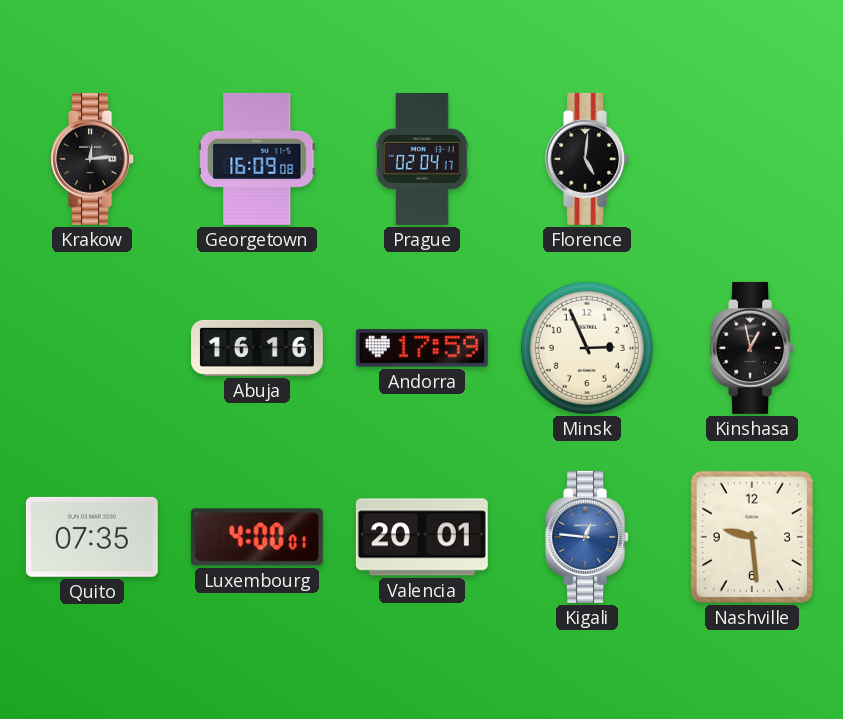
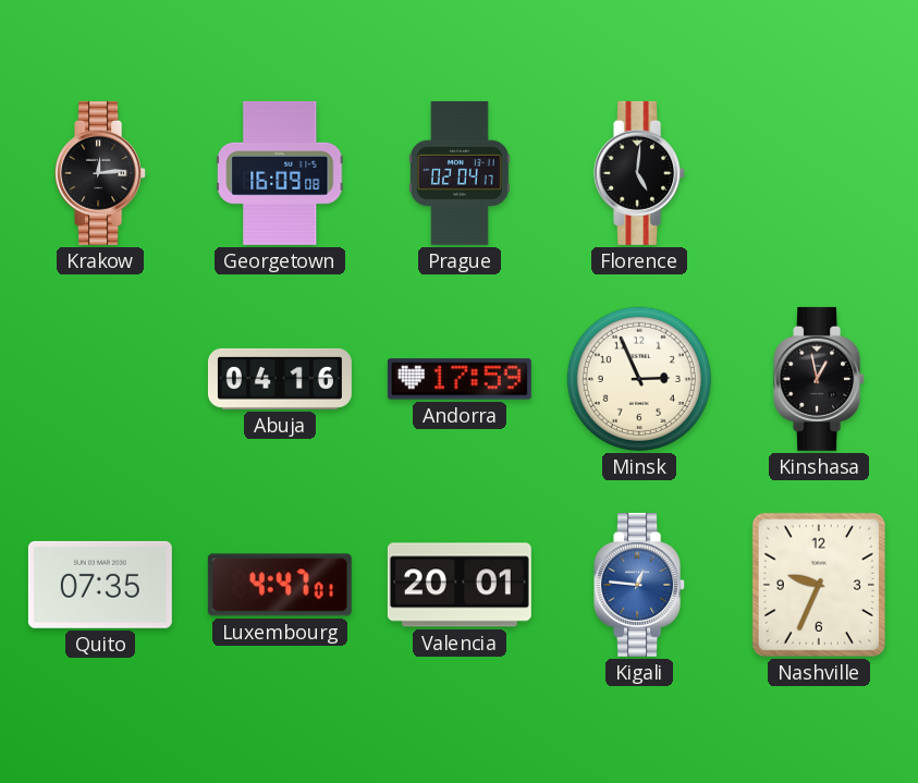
Abuja: 16:16 -> 04:16
Luxembourg: 4:00 -> 4:47
Nashville: 9:29 -> 9:34
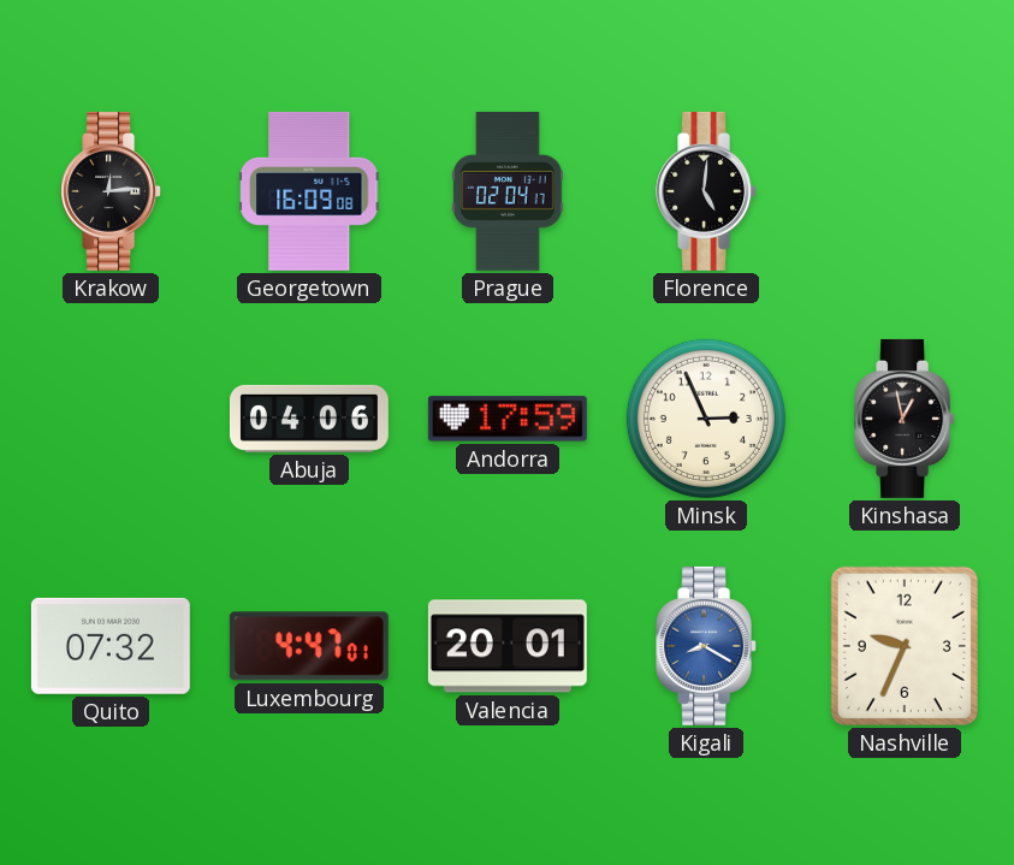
Abuja: 04:16 -> 04:06
Quito: 07:35 -> 07:32
Kigali: 12:46 -> 8:20
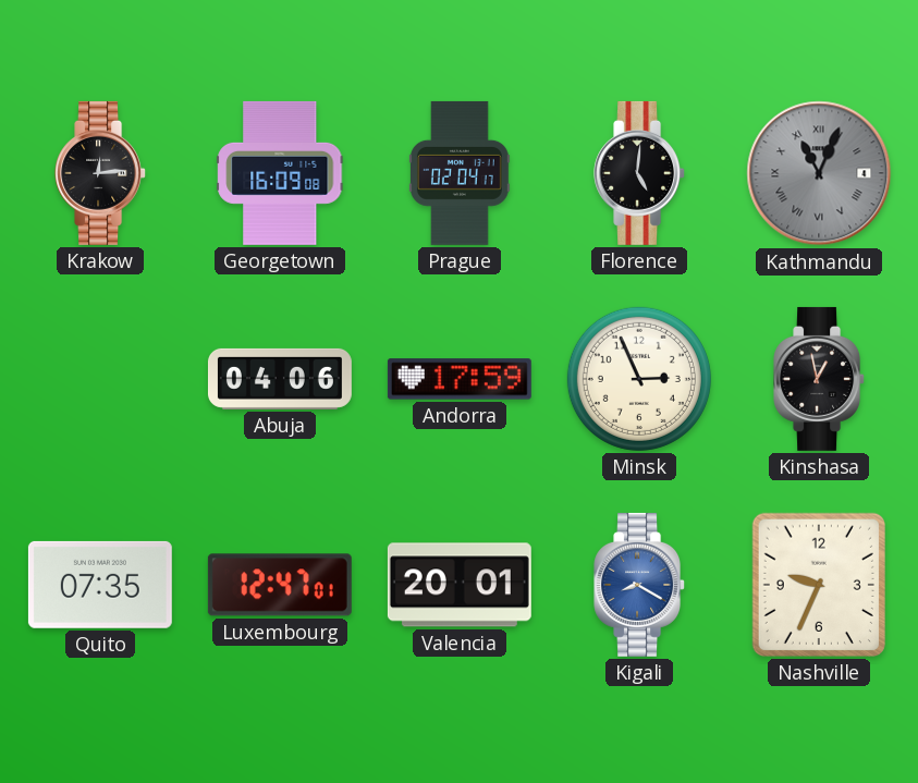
Kathmandu: none -> 11:04
Quito: 07:32 -> 07:35
Luxembourg: 4:47 -> 12:47
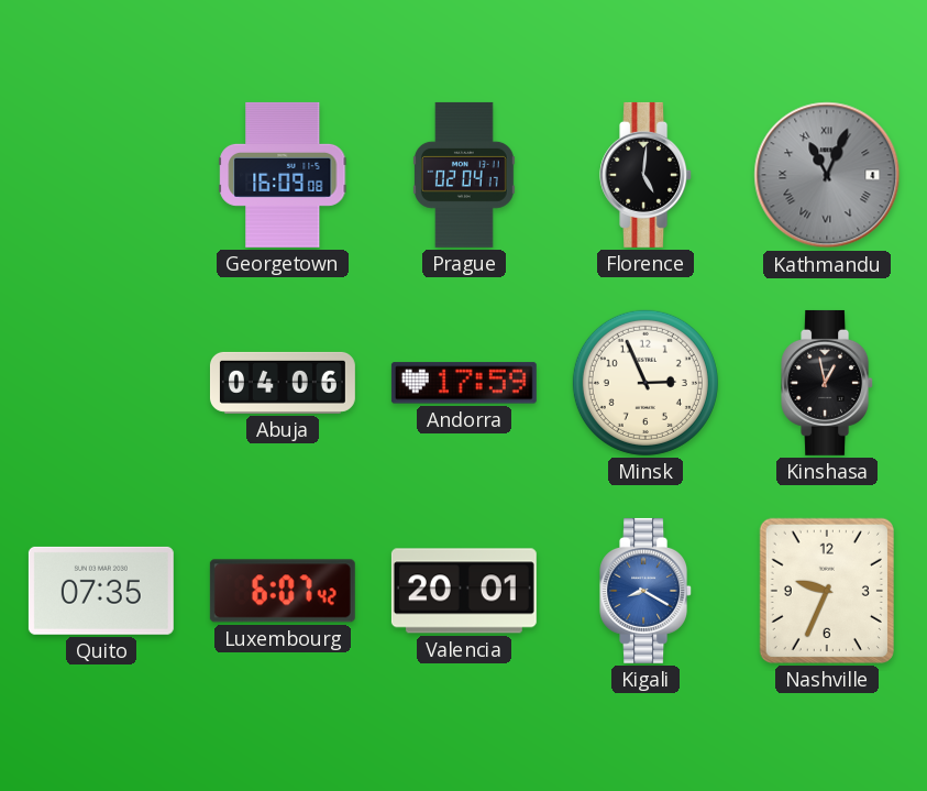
Krakow: 12:14 -> none
Luxembourg: 12:47 -> 6:07
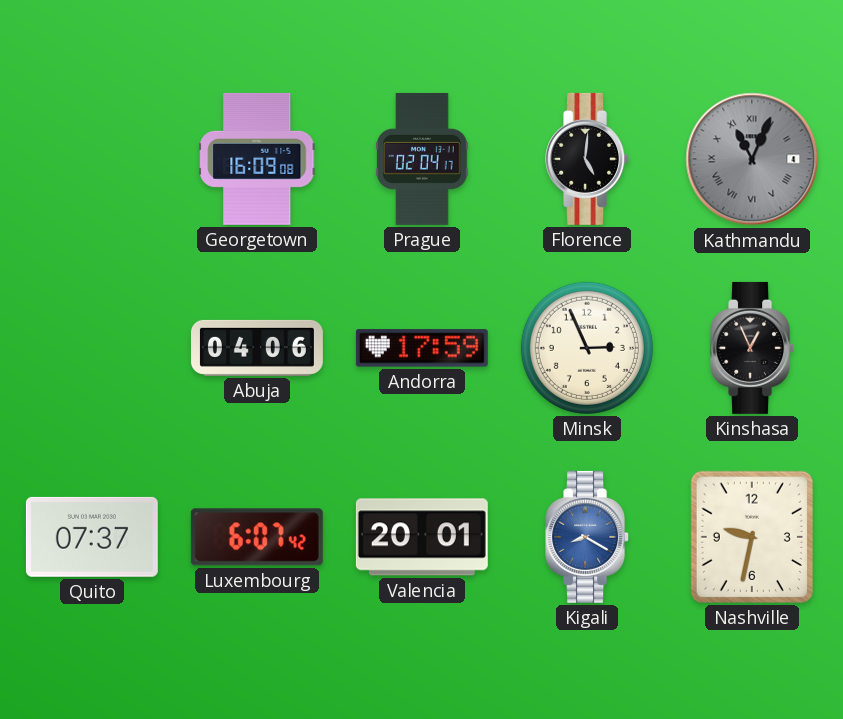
Kinshasa: 12:58 -> 12:56
Quito: 07:35 -> 07:37
Nashville: 9:34 -> 9:32
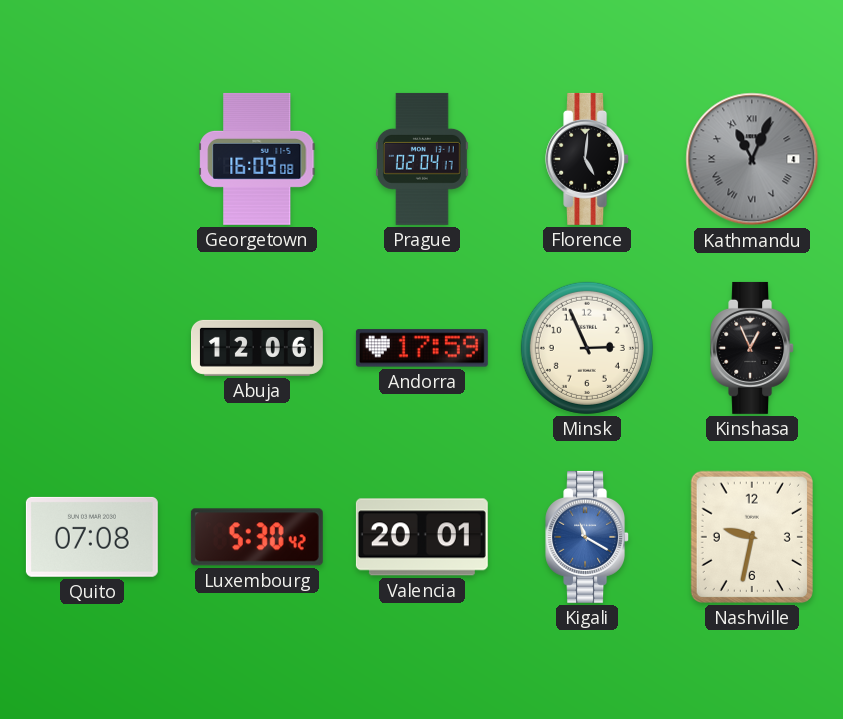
Abuja: 04:06 -> 12:06
Quito: 07:37 -> 07:08
Luxembourg: 6:07 -> 5:30
Kigali: 8:20 -> 11:20
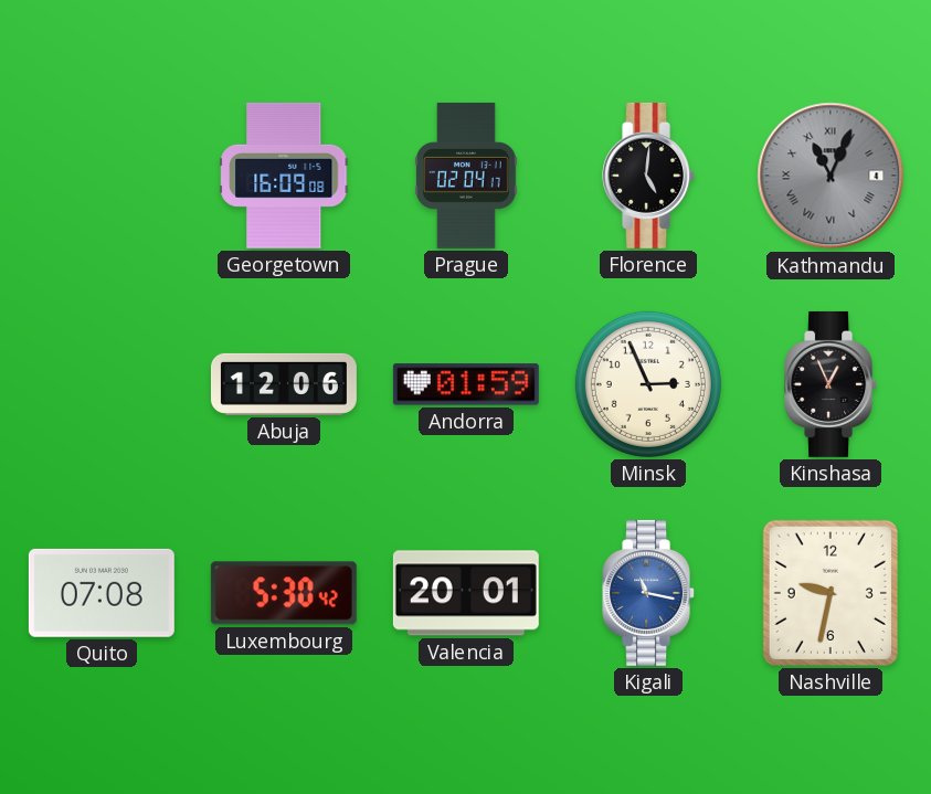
Andorra: 17:59 -> 01:59
Kigali: 11:20 -> 11:17
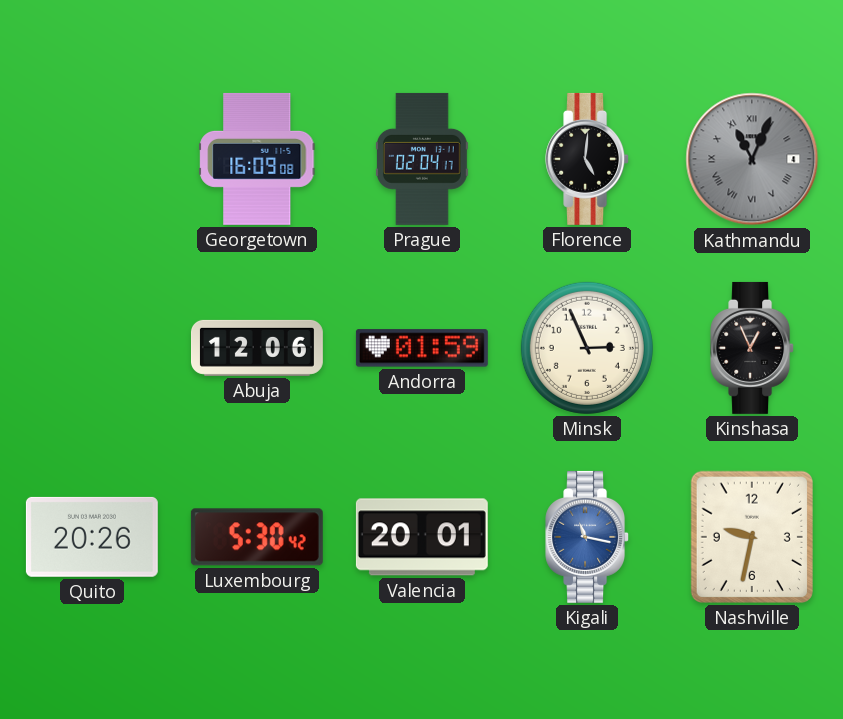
Quito: 07:08 -> 20:26
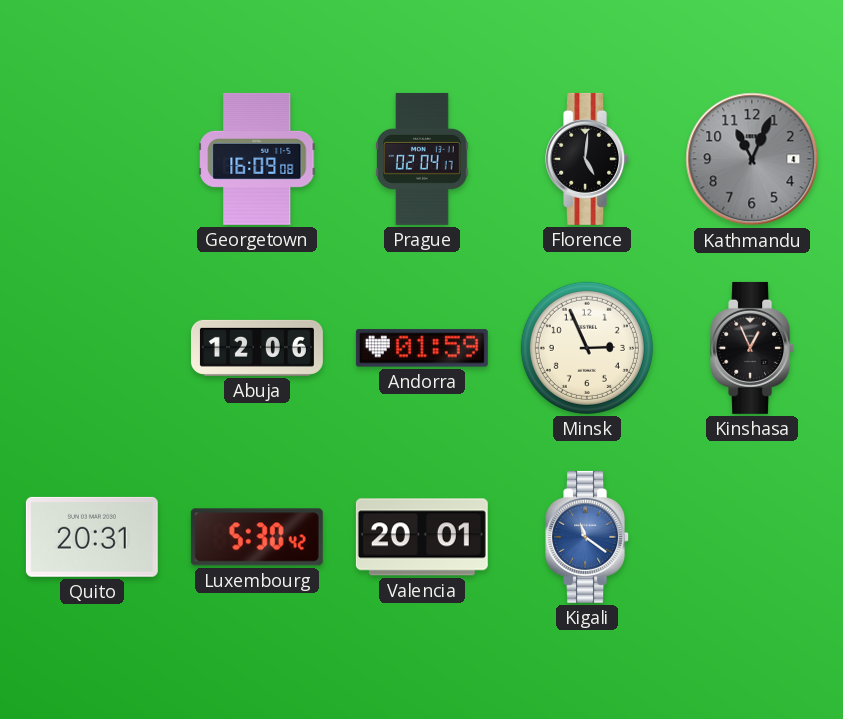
Kathmandu numerals: Roman -> Arabic
Quito: 20:26 -> 20:31
Kigali: 11:17 -> 11:21
Nashville: 9:32 -> none
